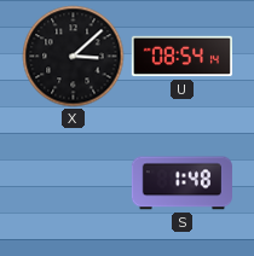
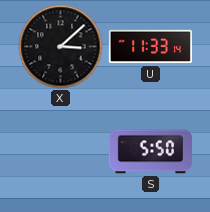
U: 08:54 -> 11:33
S: 1:48 -> 5:50
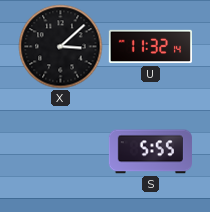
U: 11:33 -> 11:32
S: 5:50 -> 5:55
